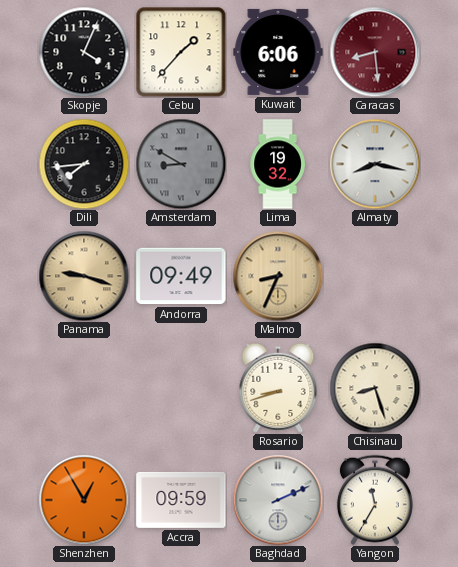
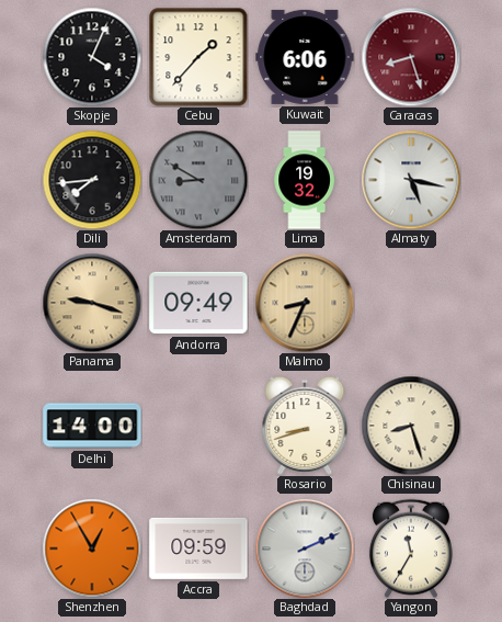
Caracas: 8:29 -> 8:27
Almaty: 8:17 -> 5:17
Delhi: none -> 14:00
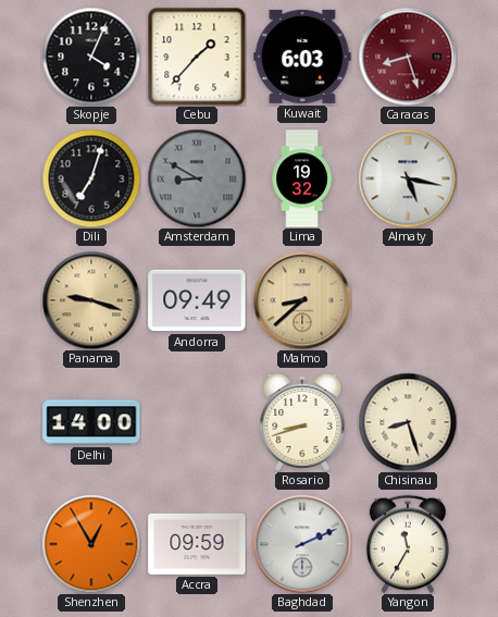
Kuwait: 6:06 -> 6:03
Dili: 7:44 -> 7:03
Malmo: 8:34 -> 8:38
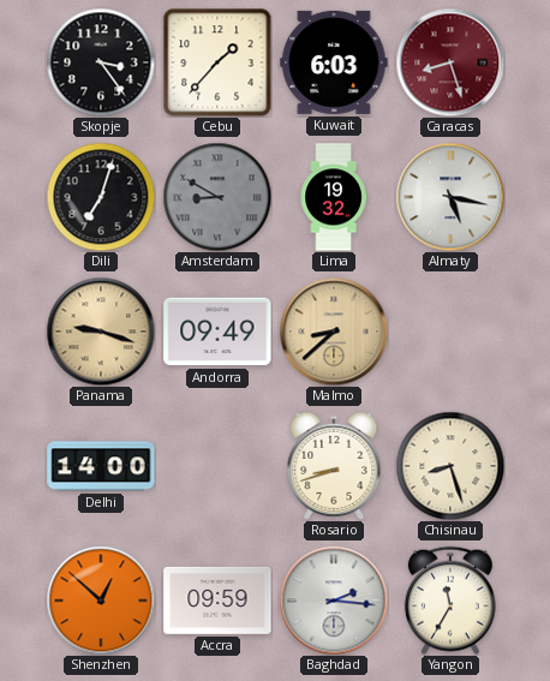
Skopje: 4:04 -> 3:24
Shenzhen: 12:55 -> 12:52
Baghdad: 2:11 -> 2:16
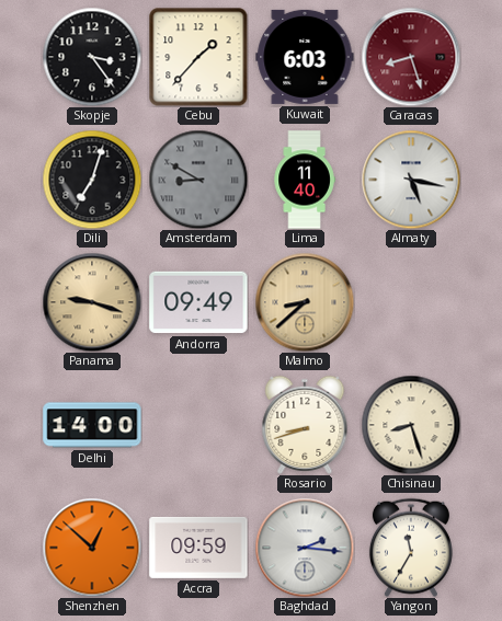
Lima: 19:32 -> 11:40
